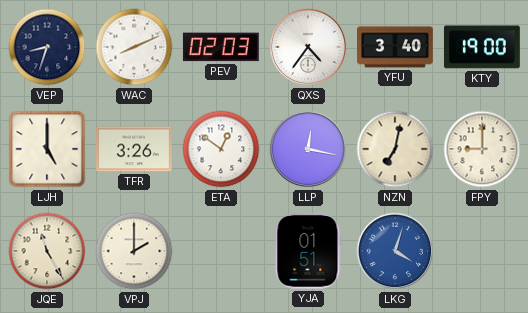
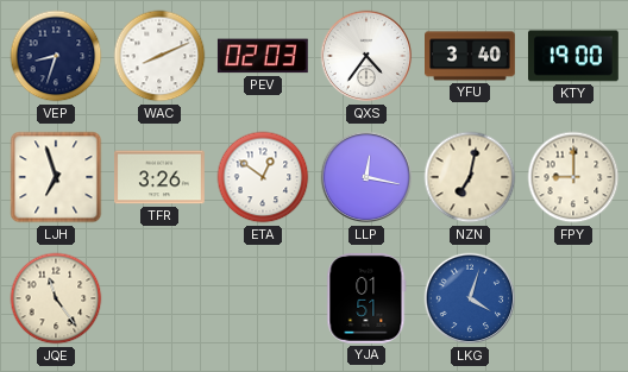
LJH: 5:00 -> 6:57
JQE: 11:25 -> 11:24
VPJ: 2:00 -> none
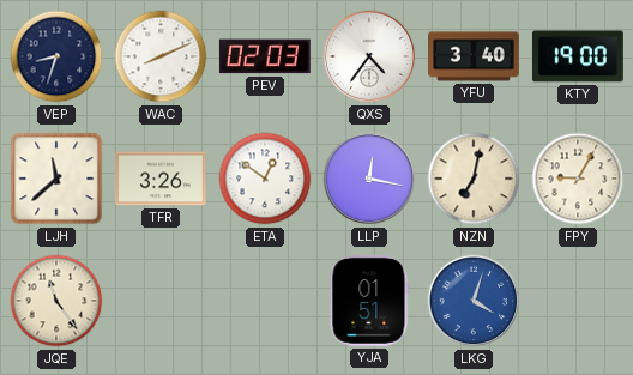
LJH: 6:57 -> 11:38
FPY: 9:00 -> 9:05
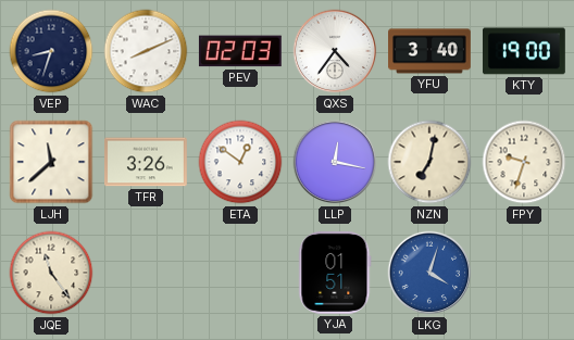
FPY: 9:05 -> 9:33
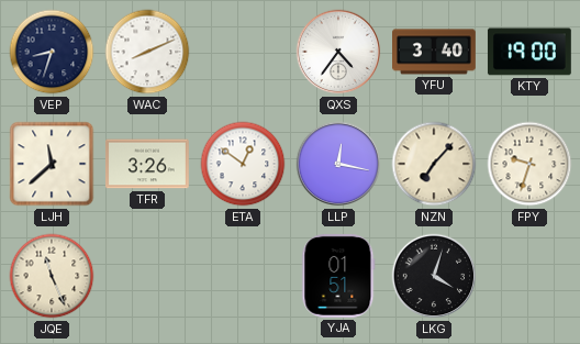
PEV: 02:03 -> none
NZN: 7:02 -> 7:07
JQE: 11:24 -> 11:26
LKG dial: blue -> black
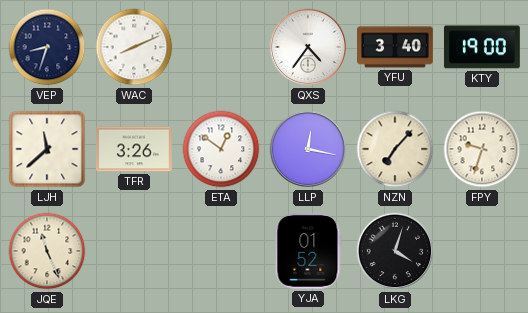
YJA: 01:51 -> 01:52
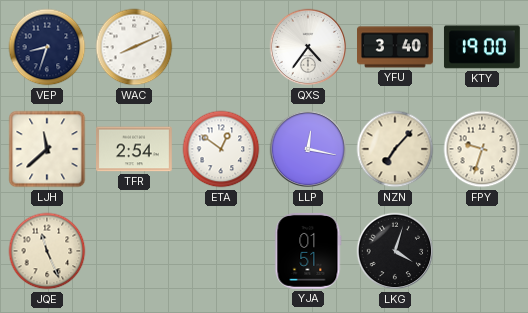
TFR: 3:26 -> 2:54
YJA: 01:52 -> 01:51
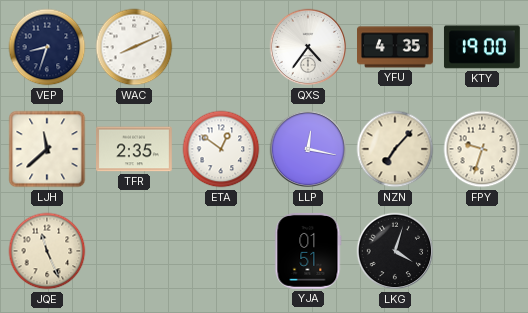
YFU: 3:40 -> 4:35
TFR: 2:54 -> 2:35
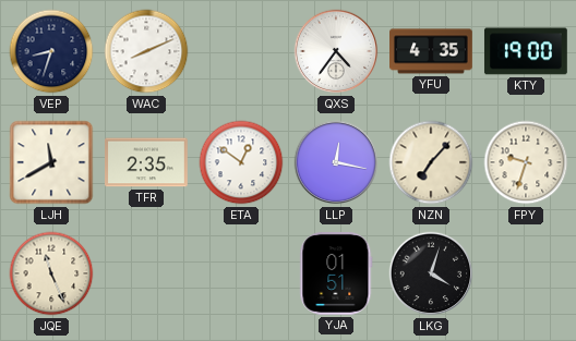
LJH: 11:38 -> 11:40
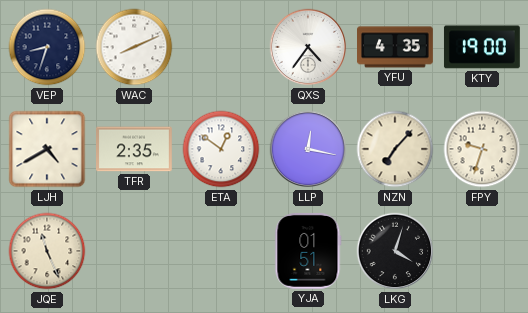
LJH: 11:40 -> 4:40
